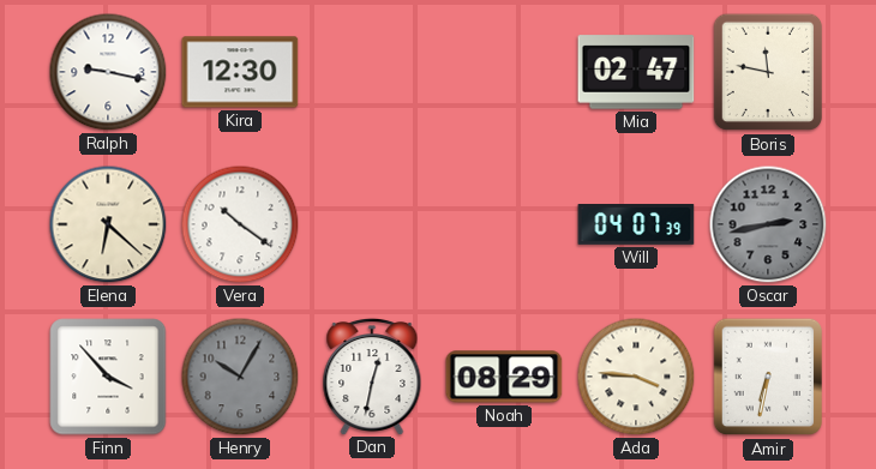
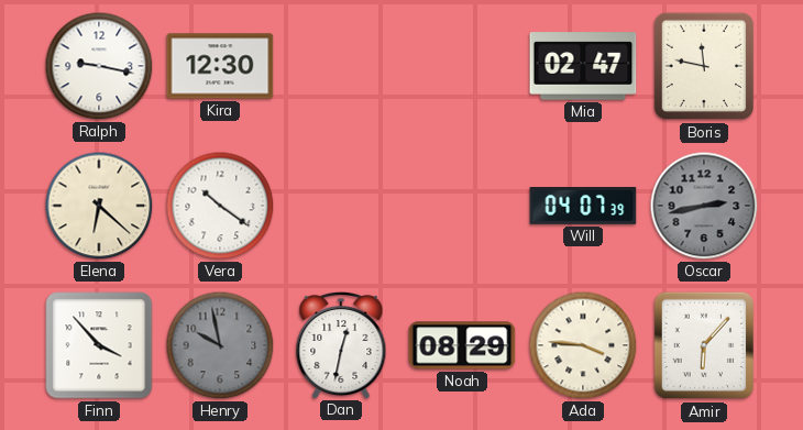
Henry: 10:05 -> 9:58
Amir: 6:32 -> 6:07
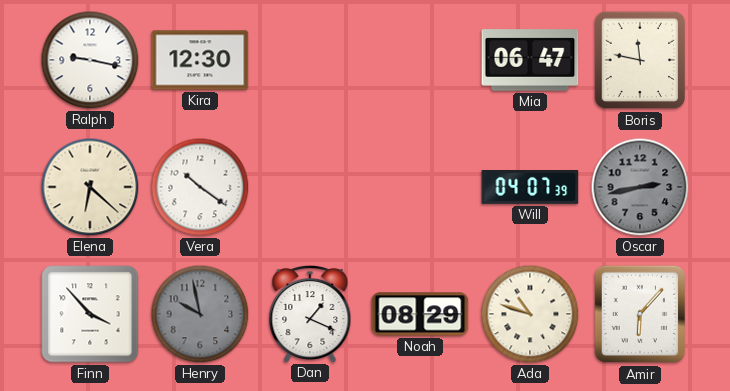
Mia: 02:47 -> 06:47
Dan: 12:32 -> 1:19
Ada: 3:46 -> 10:48
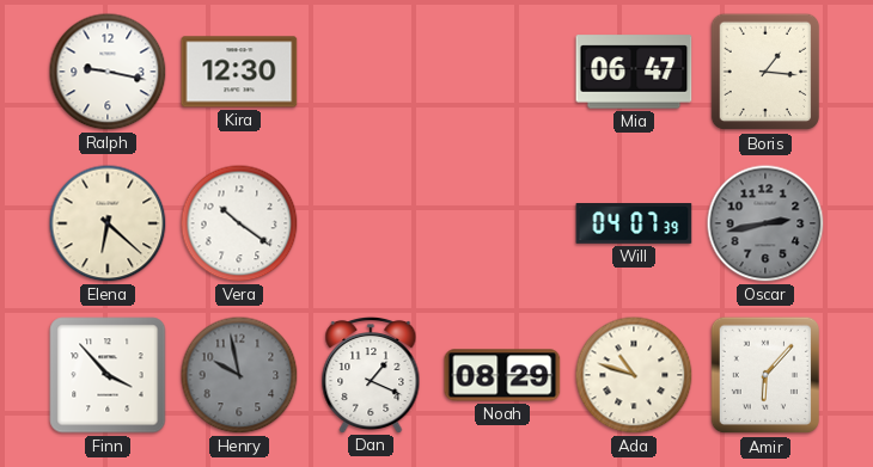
Boris: 11:47 -> 1:16
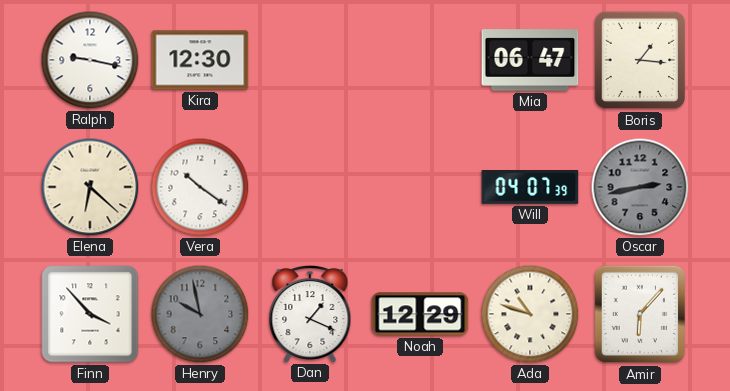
Noah: 08:29 -> 12:29
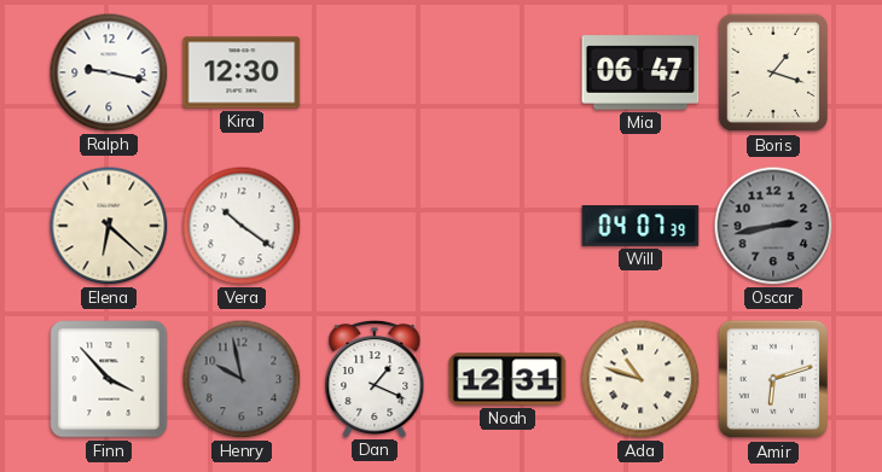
Boris: 1:16 -> 1:18
Noah: 12:29 -> 12:31
Amir: 6:07 -> 6:12
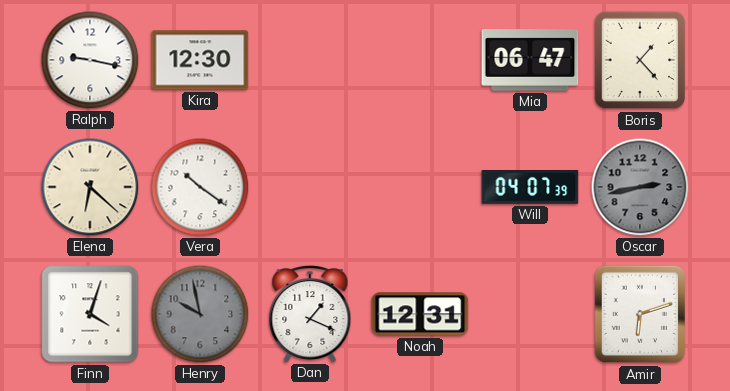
Boris: 1:18 -> 1:23
Finn: 3:53 -> 4:03
Ada: 10:48 -> none
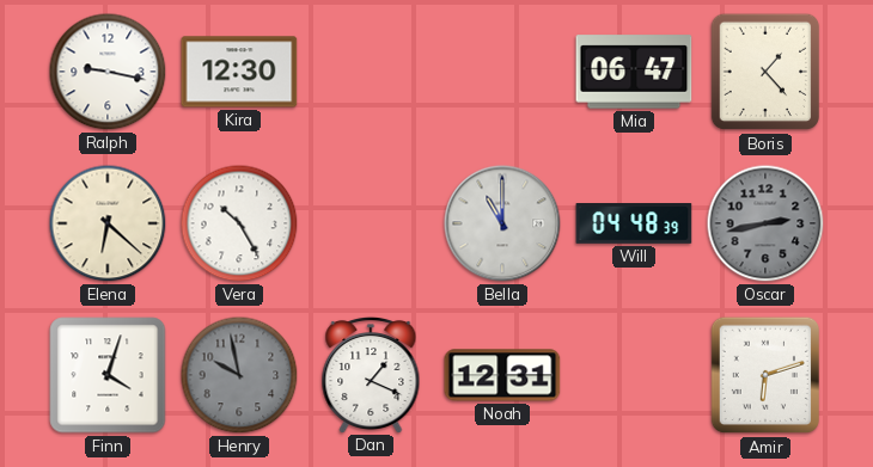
Vera: 10:21 -> 10:25
Bella: none -> 11:00
Will: 04:07 -> 04:48
